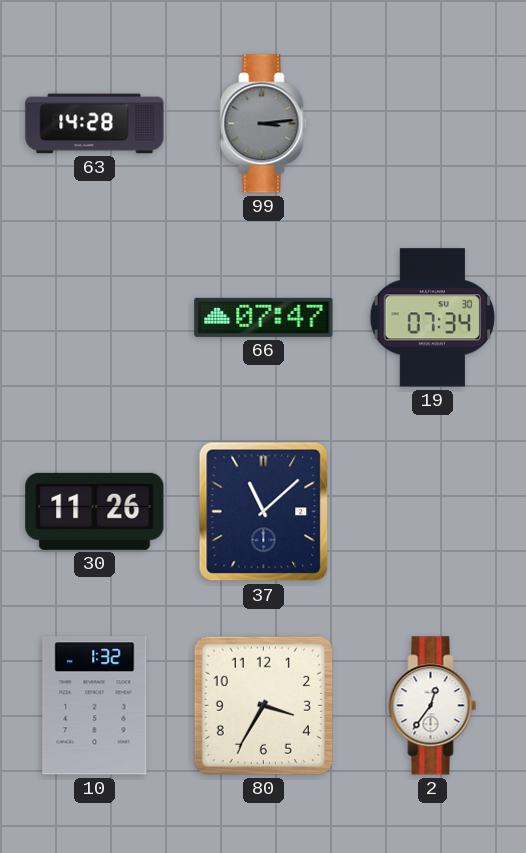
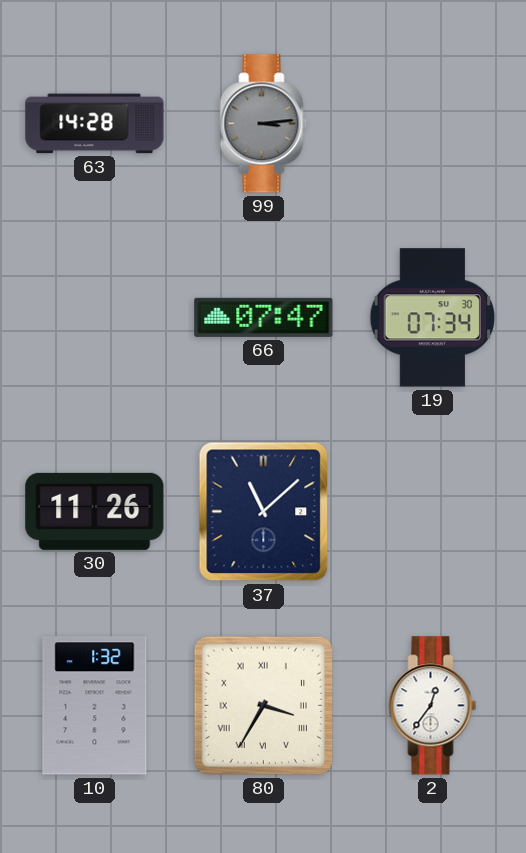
80 numerals: Arabic -> Roman
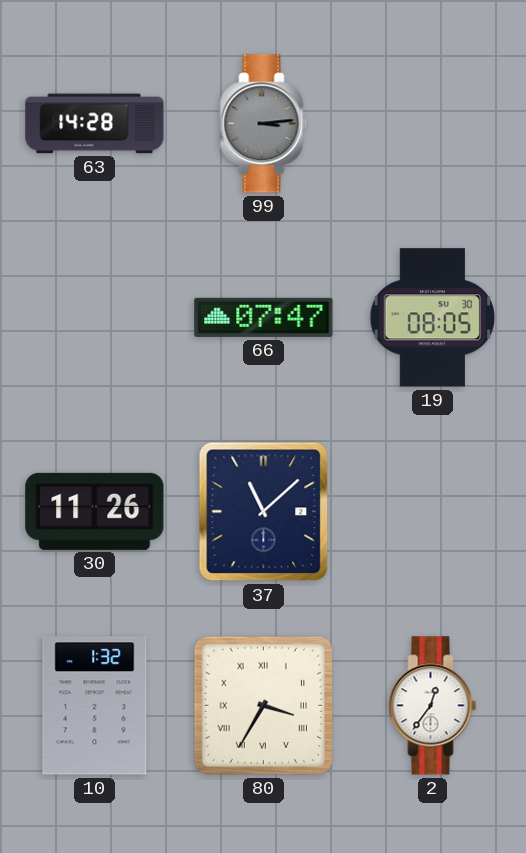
19: 07:34 -> 08:05
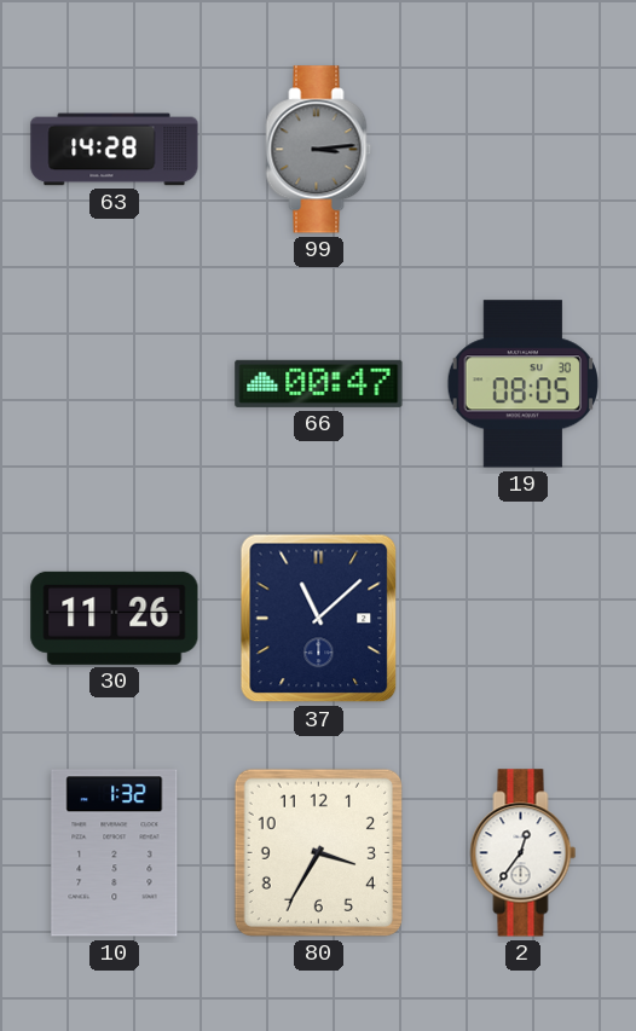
66: 07:47 -> 00:47
80 numerals: Roman -> Arabic
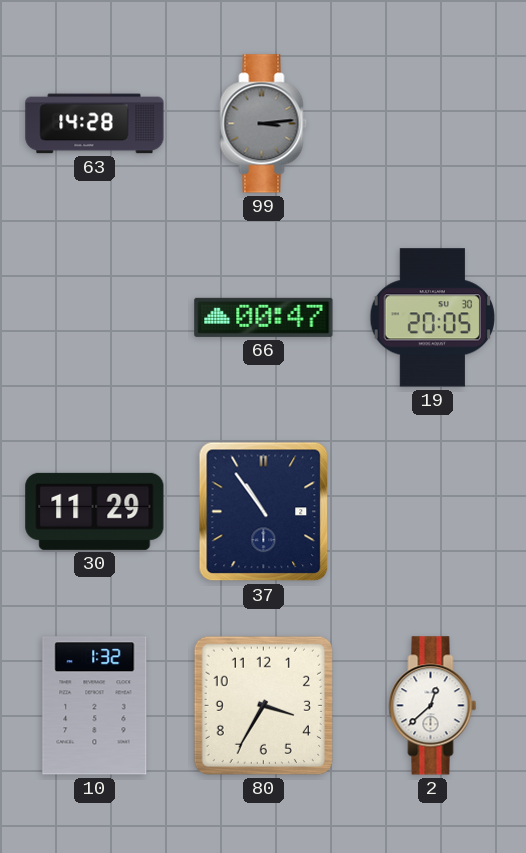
19: 08:05 -> 20:05
30: 11:26 -> 11:29
37: 11:08 -> 10:54
2: 12:36 -> 12:38
